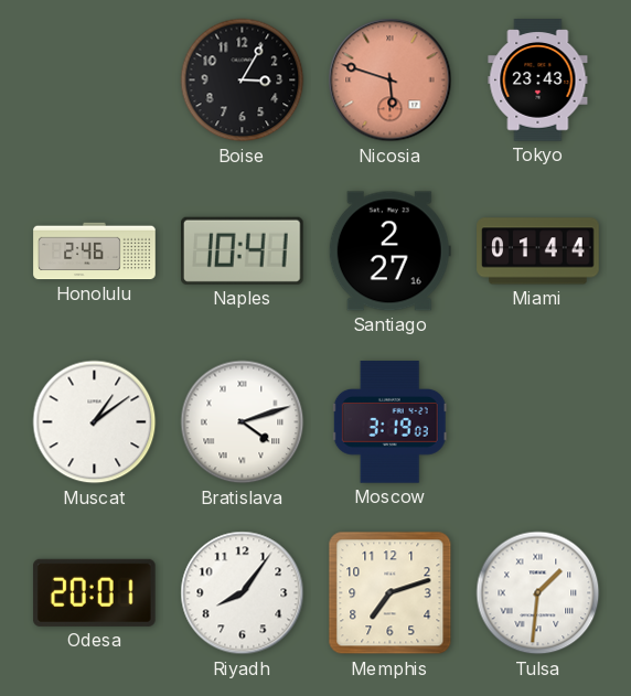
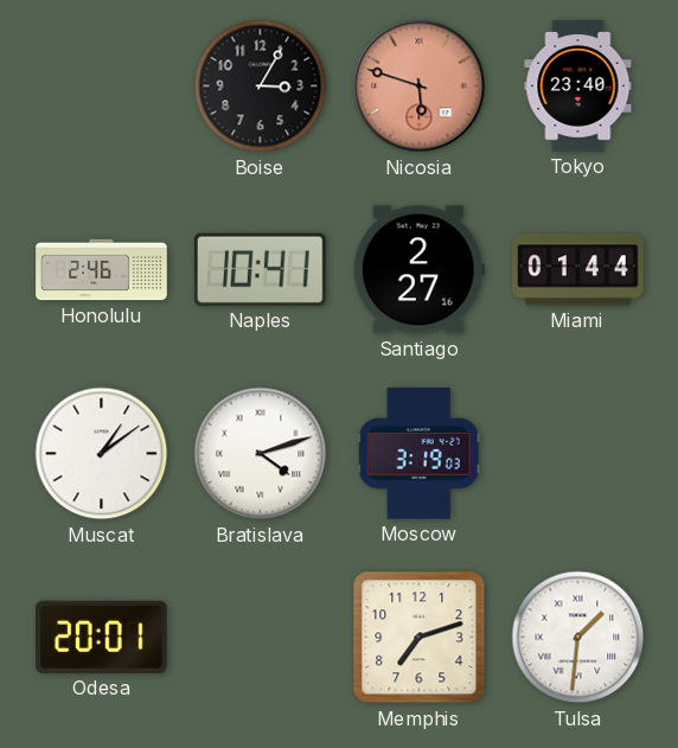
Tokyo: 23:43 -> 23:40
Riyadh: 8:06 -> none
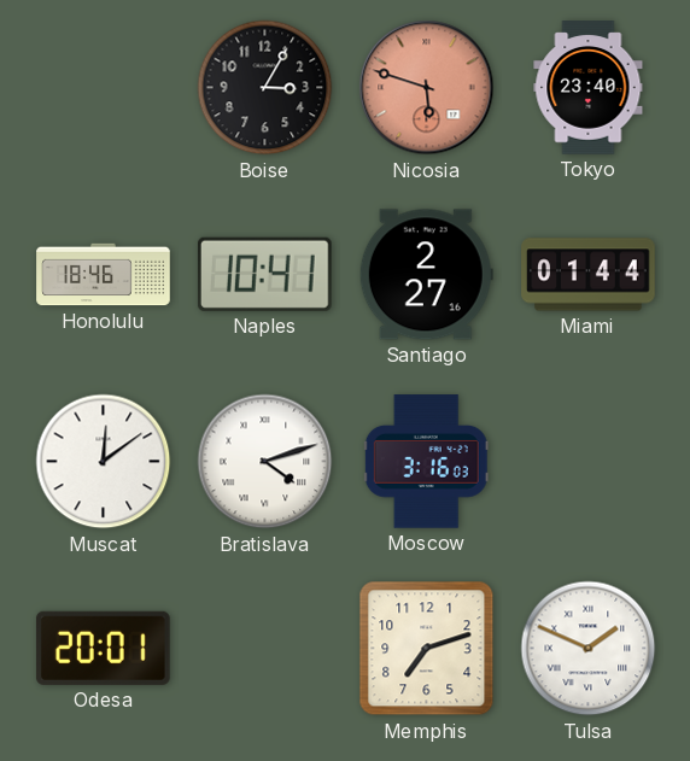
Honolulu: 2:46 -> 18:46
Muscat: 1:09 -> 12:09
Moscow: 3:19 -> 3:16
Tulsa: 1:31 -> 1:49
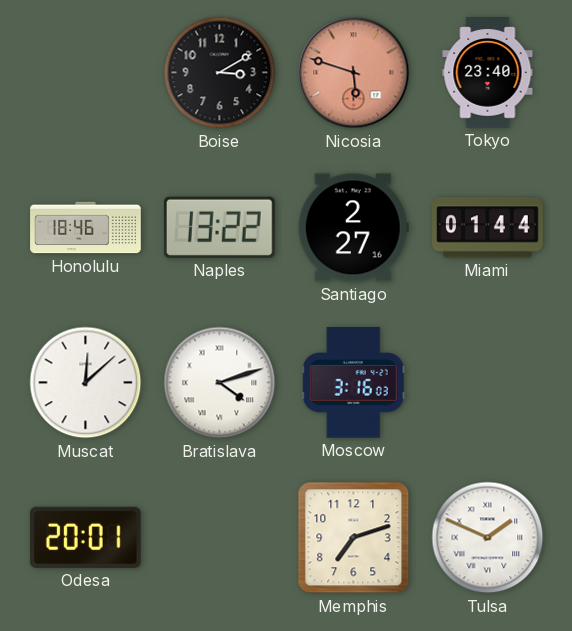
Boise: 3:05 -> 3:10
Naples: 10:41 -> 13:22
Muscat: 12:09 -> 12:08
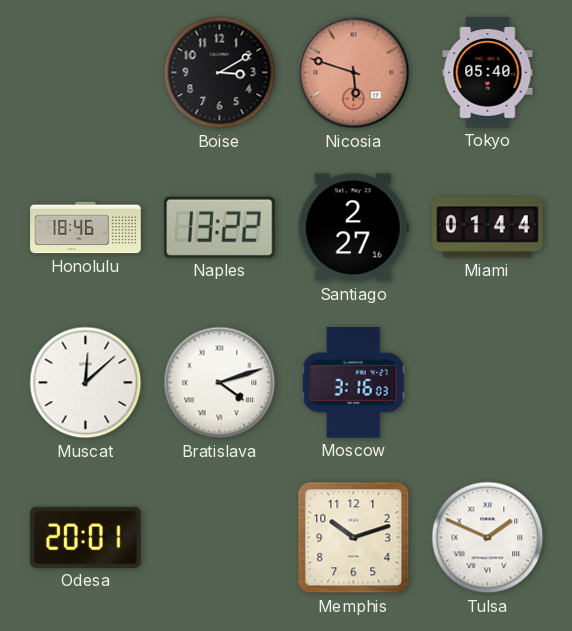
Tokyo: 23:40 -> 05:40
Memphis: 7:12 -> 10:12
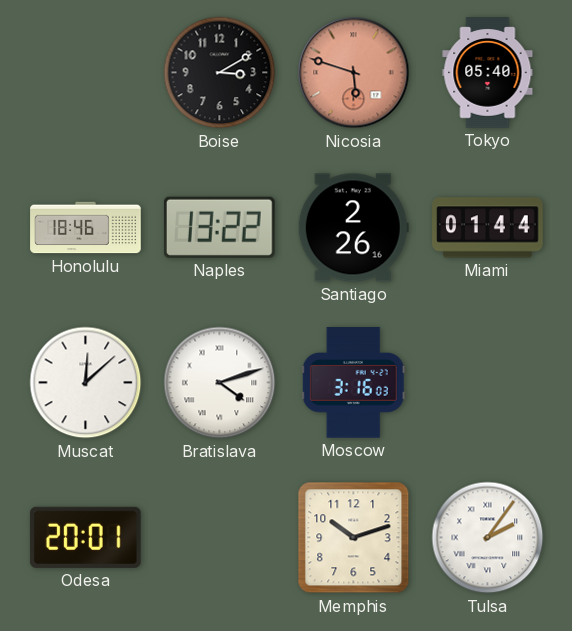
Santiago: 2:27 -> 2:26
Tulsa: 1:49 -> 2:06
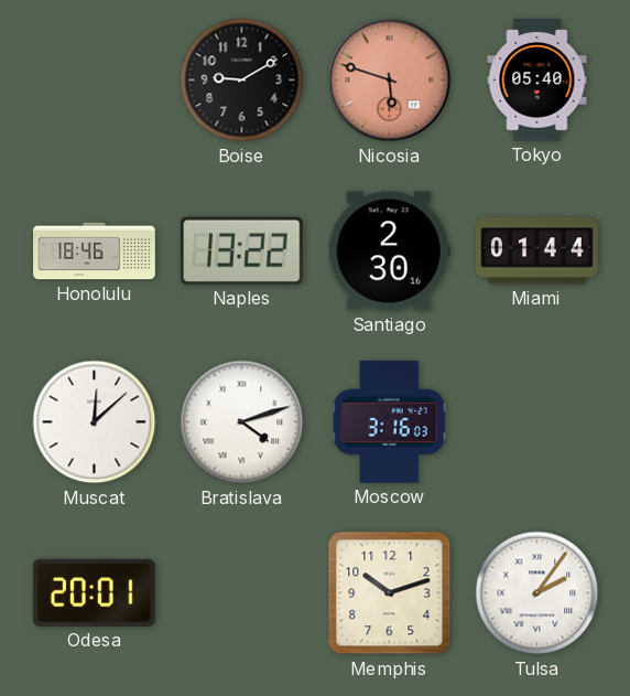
Boise: 3:10 -> 9:10
Santiago: 2:26 -> 2:30
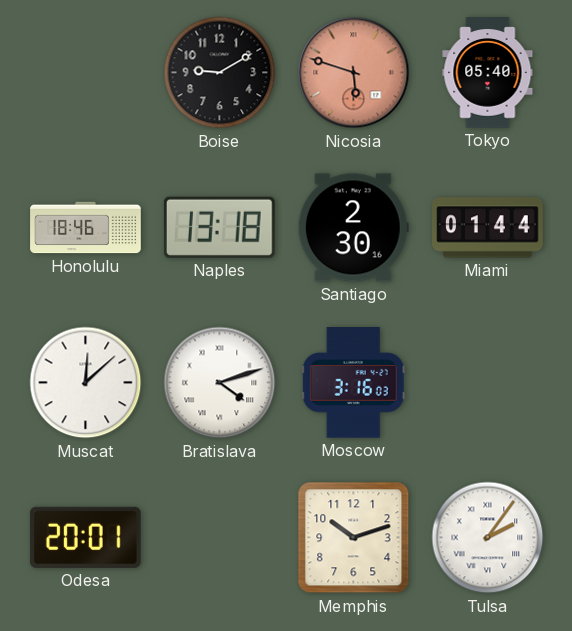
Naples: 13:22 -> 13:18
